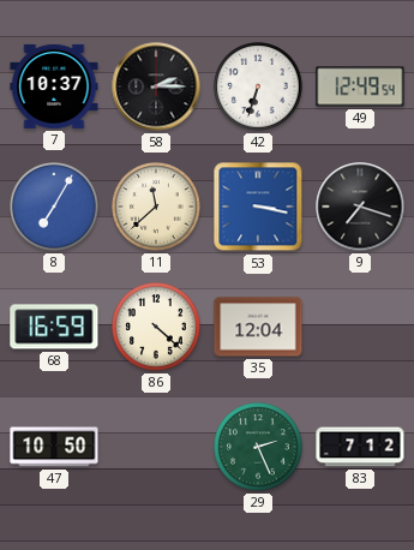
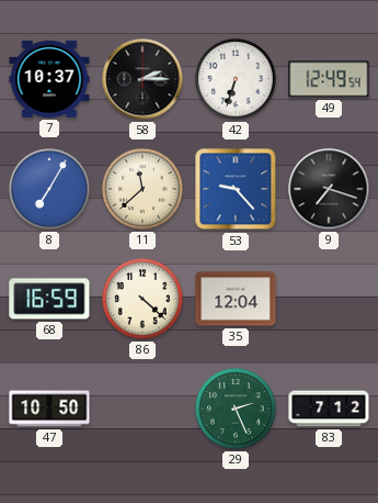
53: 3:17 -> 9:23
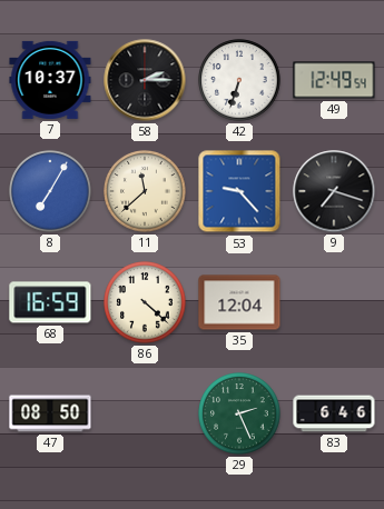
47: 10:50 -> 08:50
83: 7:12 -> 6:46
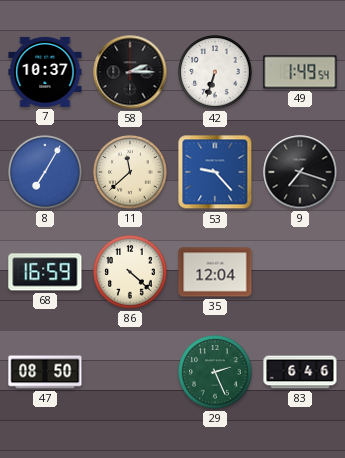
49: 12:49 -> 1:49
